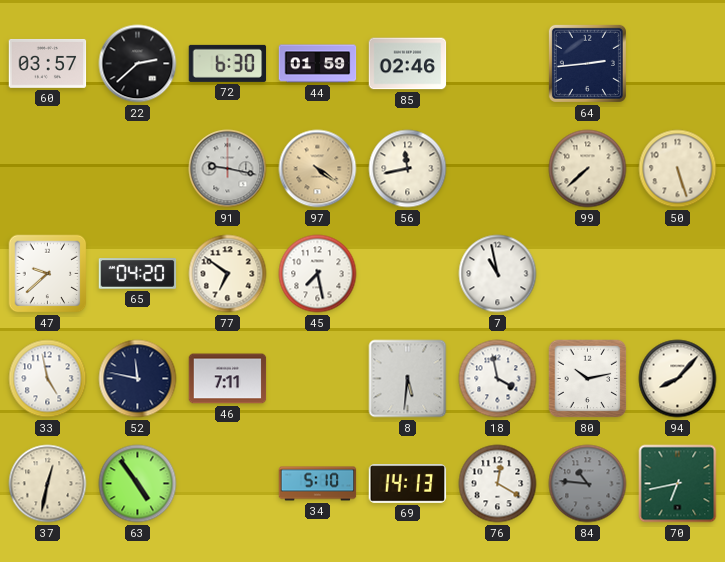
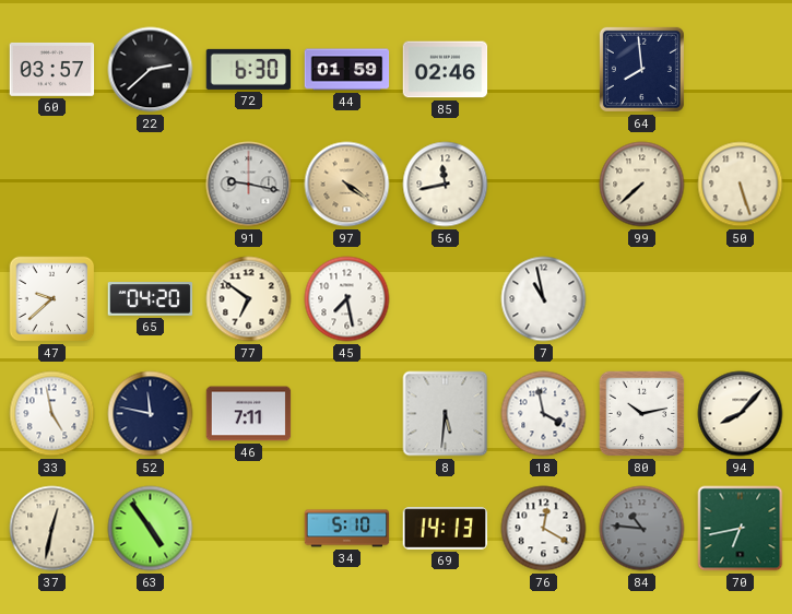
64: 2:44 -> 7:59
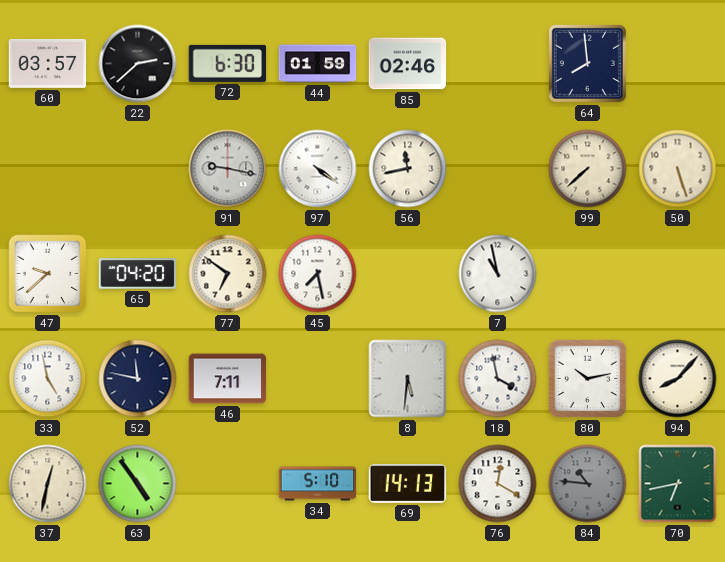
97 dial: champagne -> white
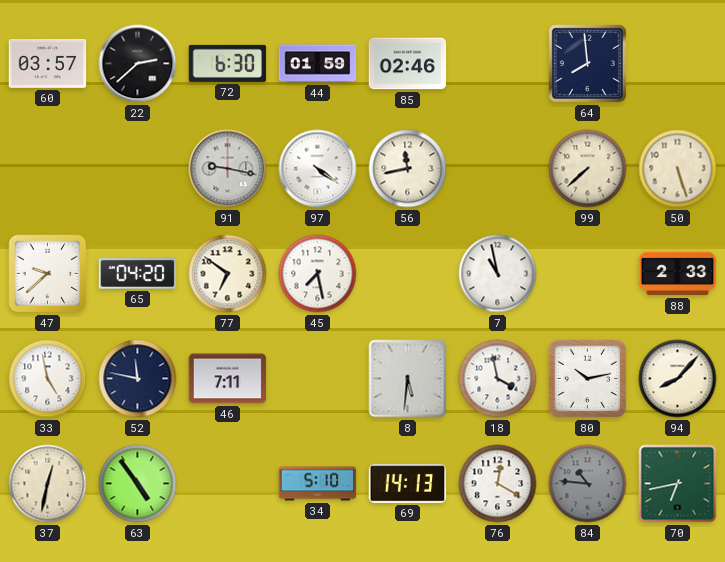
88: none -> 2:33
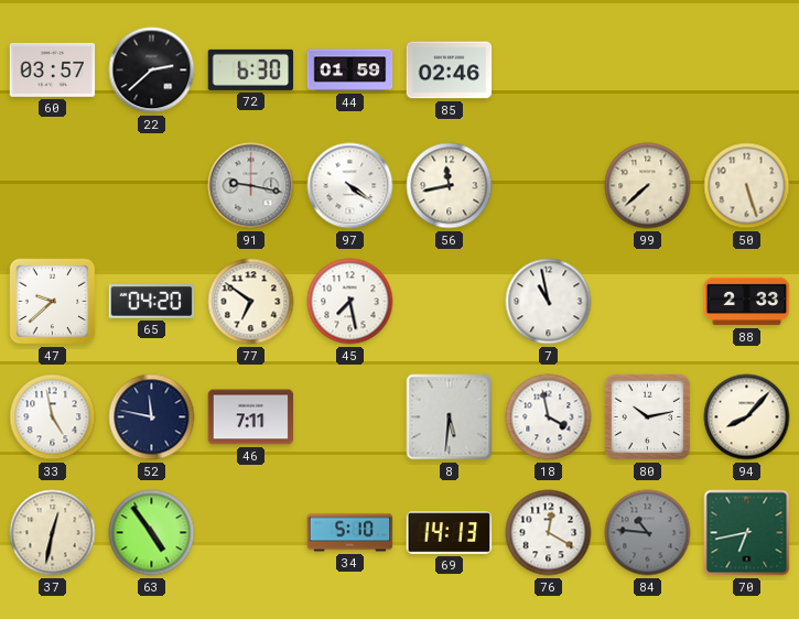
64: 7:59 -> none
